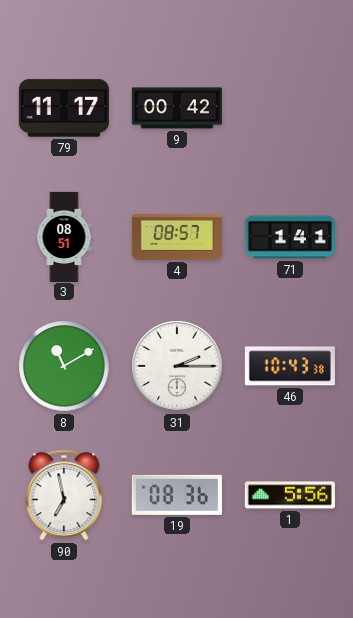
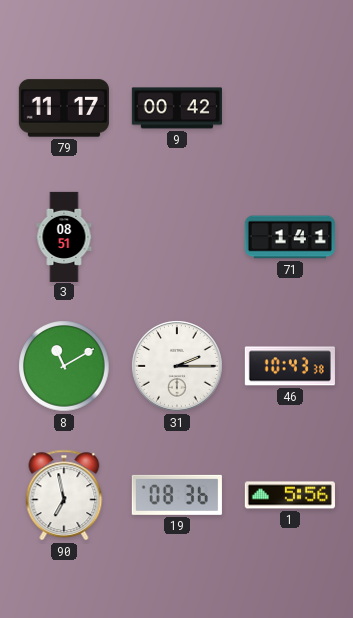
4: 08:57 -> none
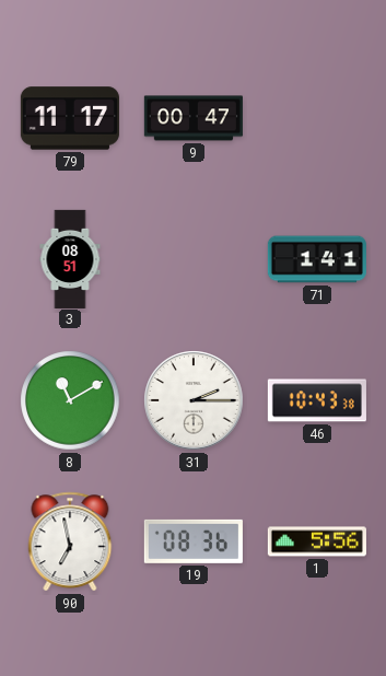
9: 00:42 -> 00:47
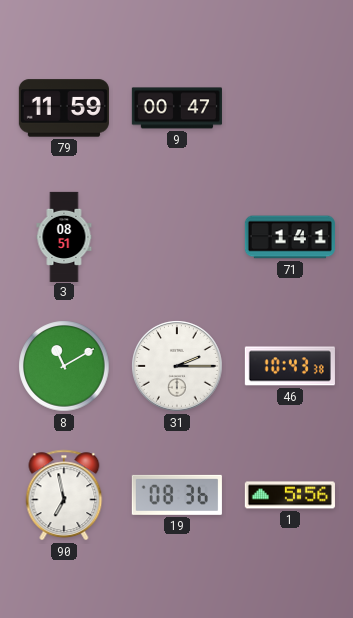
79: 11:17 -> 11:59
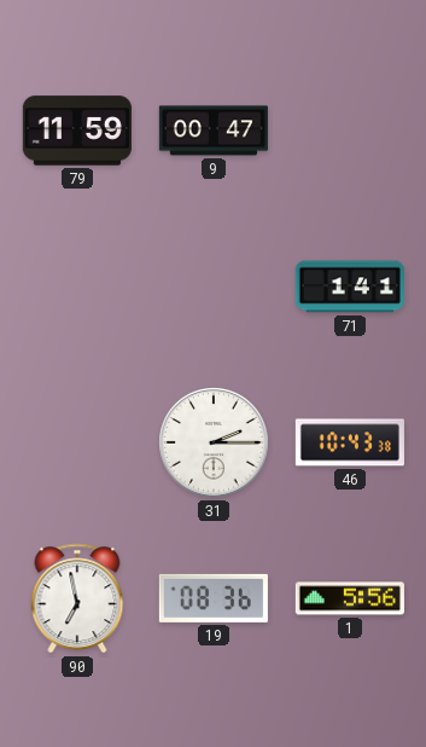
3: 08:51 -> none
8: 11:10 -> none
